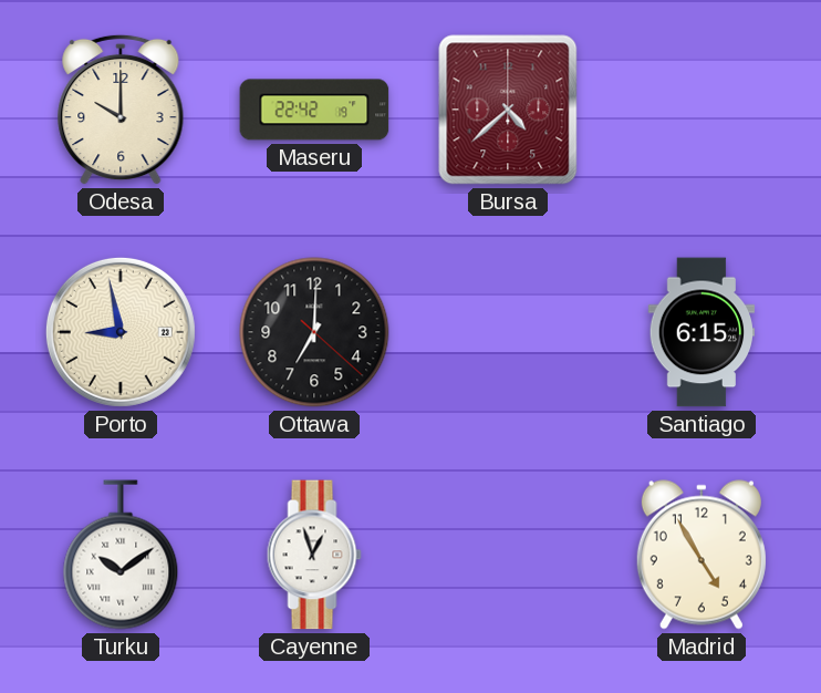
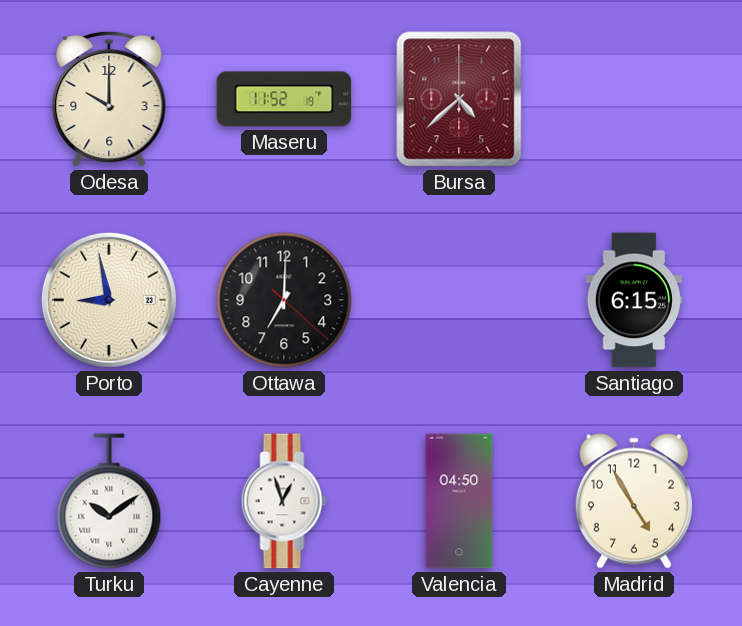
Maseru: 22:42 -> 11:52
Valencia: none -> 04:50
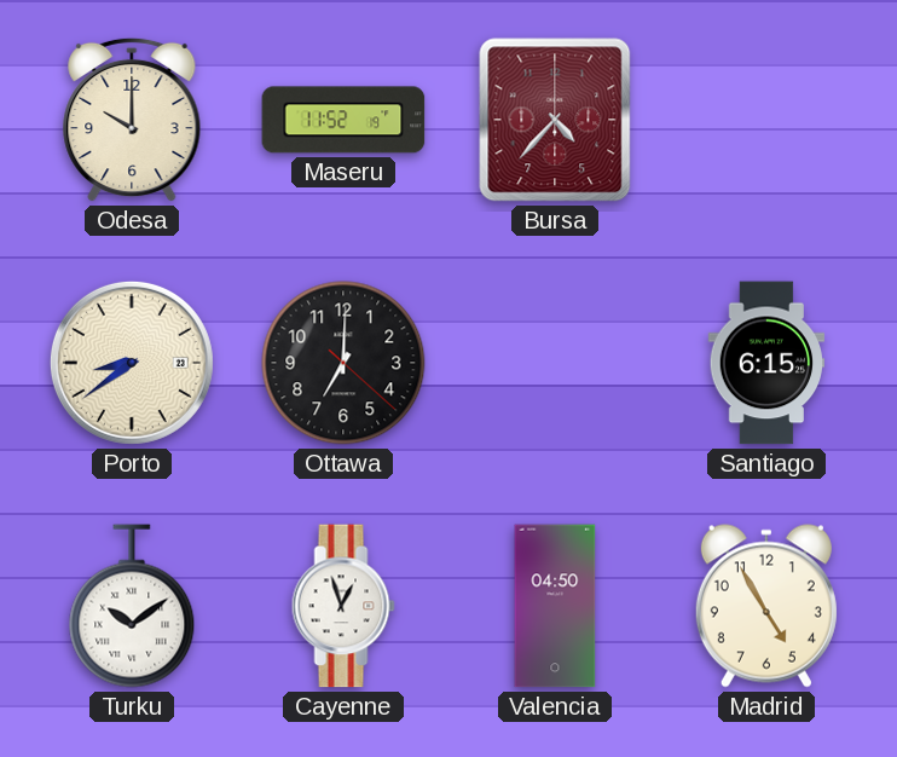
Bursa: 4:38 -> 4:37
Porto: 8:58 -> 8:39
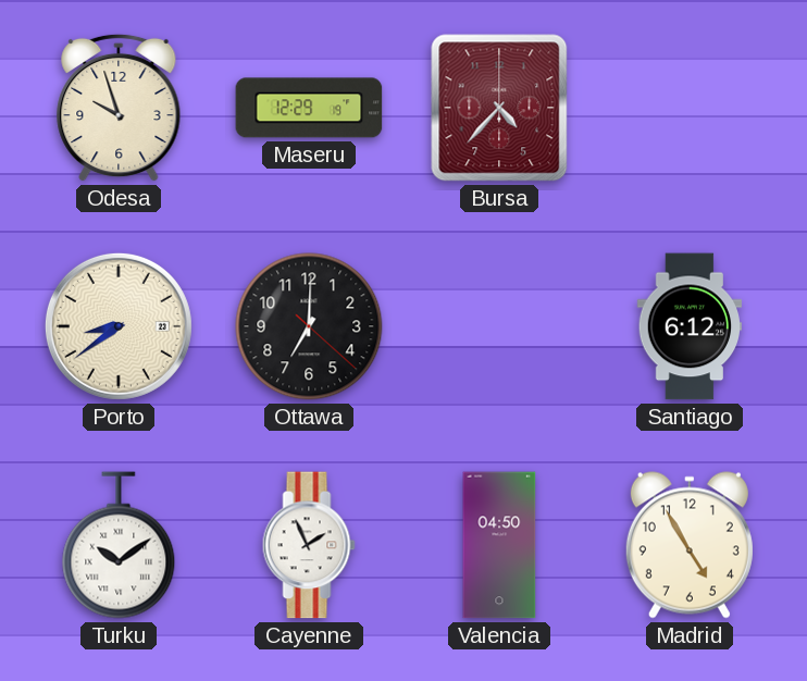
Odesa: 10:00 -> 9:57
Maseru: 11:52 -> 12:29
Santiago: 6:15 -> 6:12
Cayenne: 12:57 -> 1:56
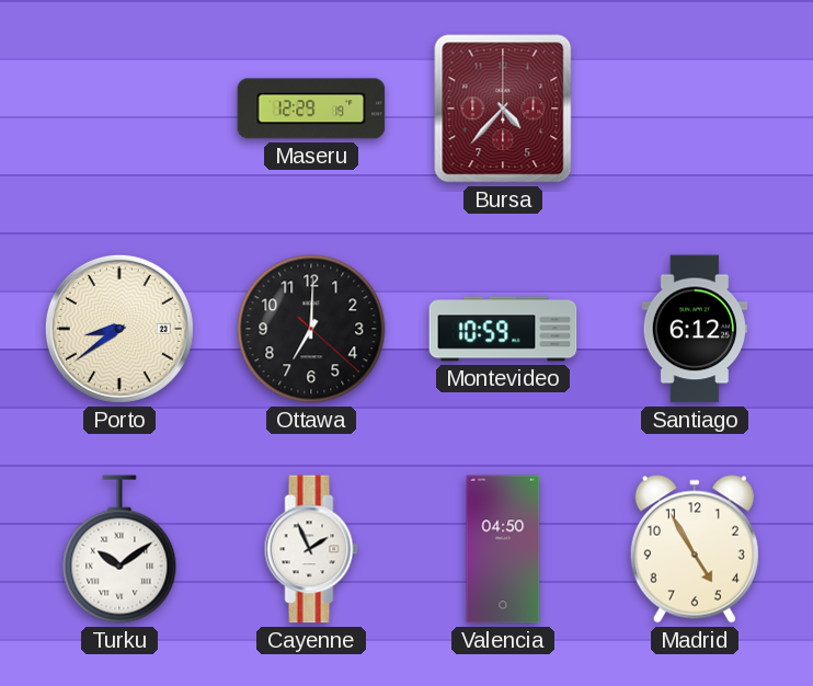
Odesa: 9:57 -> none
Montevideo: none -> 10:59
